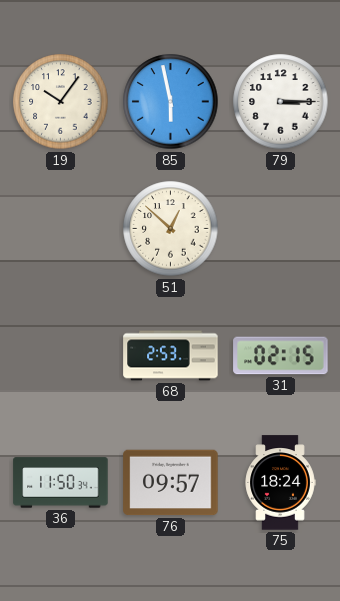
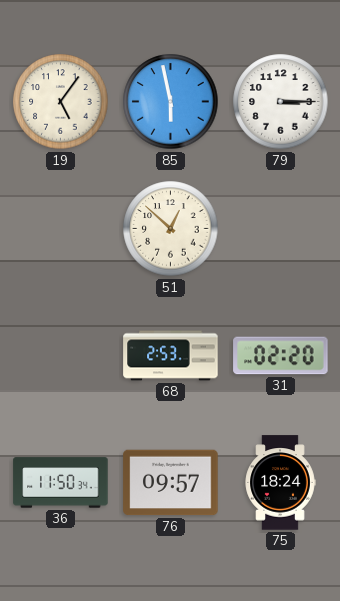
19: 10:06 -> 5:06
31: 02:15 -> 02:20
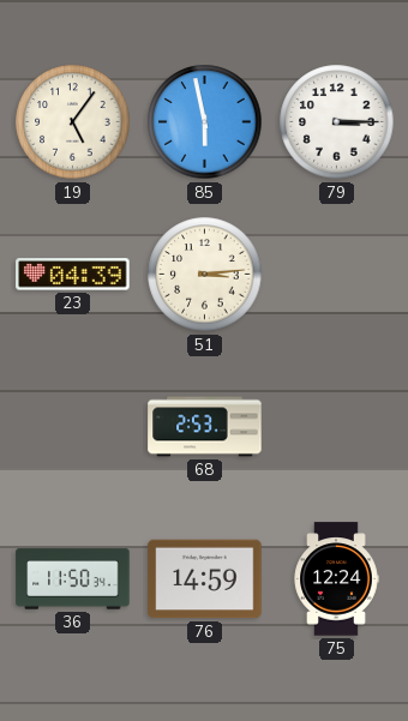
23: none -> 04:39
51: 12:52 -> 3:14
31: 02:20 -> none
76: 09:57 -> 14:59
75: 18:24 -> 12:24
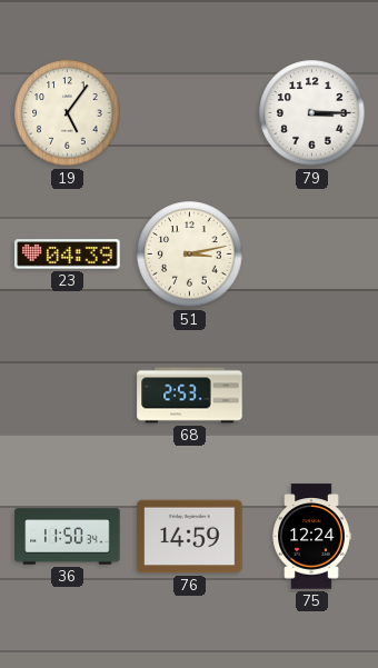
85: 5:58 -> none
51: 3:14 -> 3:13
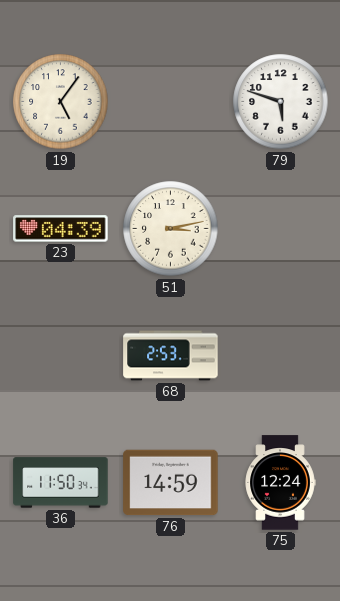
79: 3:15 -> 5:48
